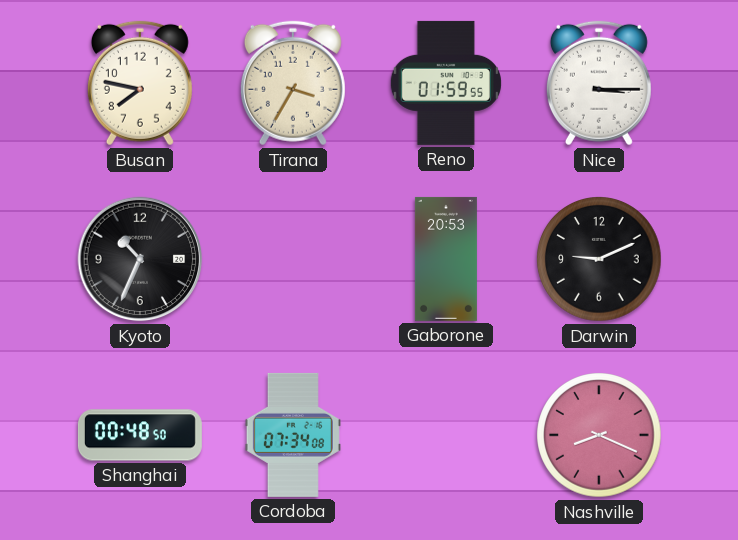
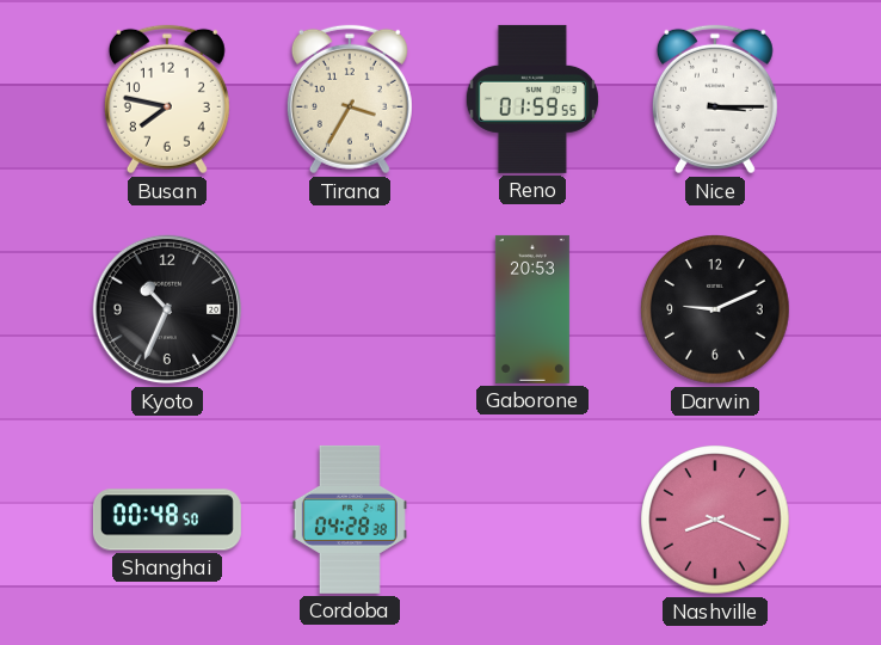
Cordoba: 07:34 -> 04:28
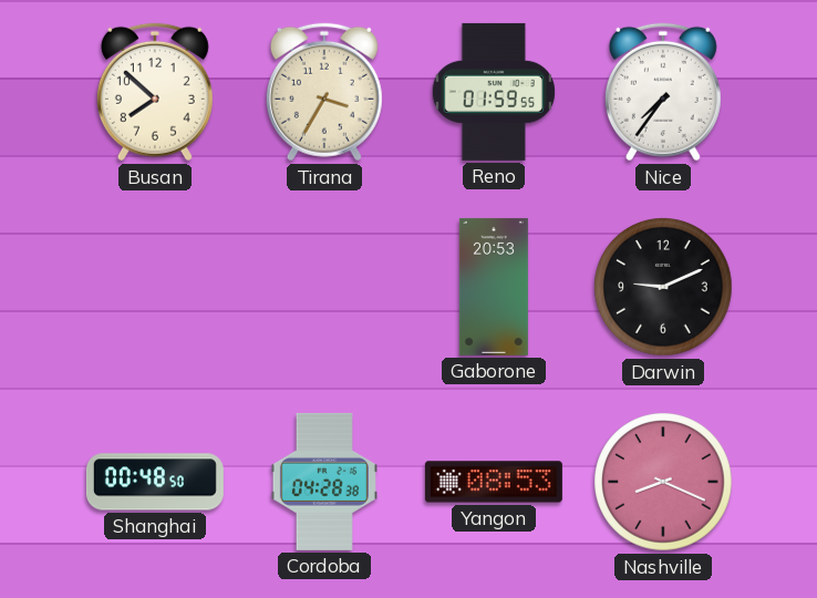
Busan: 7:47 -> 7:52
Nice: 3:15 -> 7:36
Kyoto: 10:34 -> none
Yangon: none -> 08:53
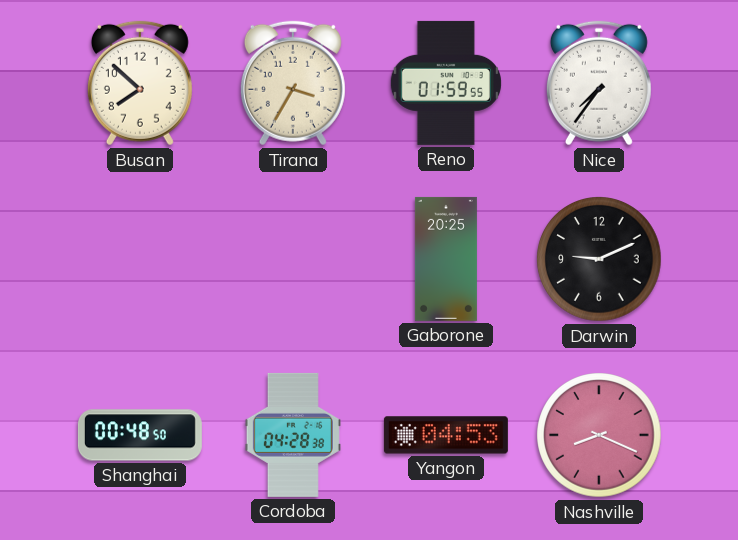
Gaborone: 20:53 -> 20:25
Yangon: 08:53 -> 04:53
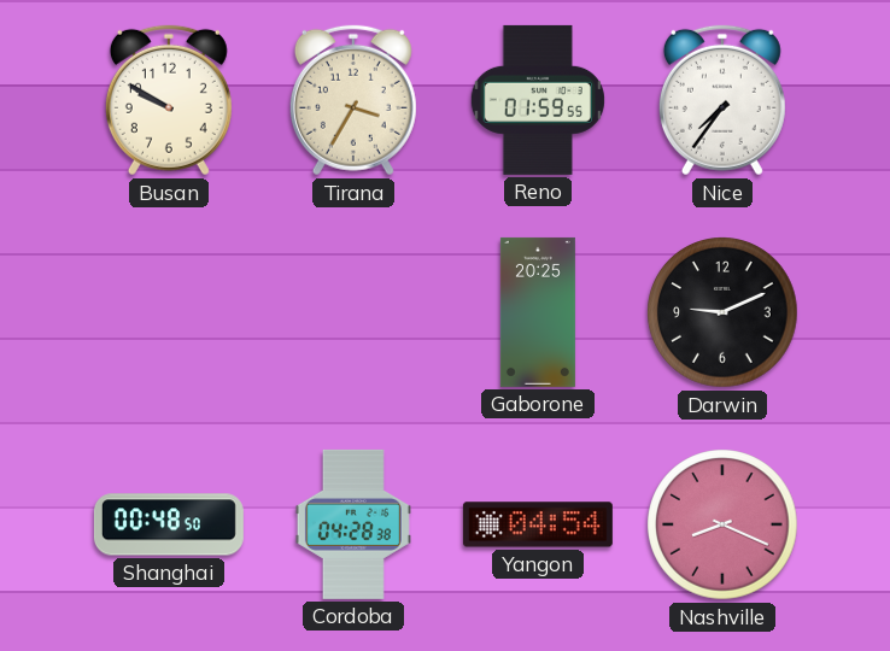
Busan: 7:52 -> 9:50
Yangon: 04:53 -> 04:54
